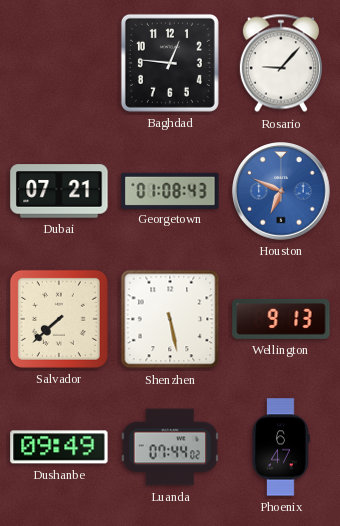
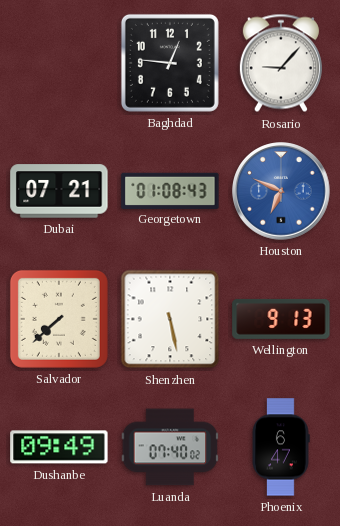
Luanda: 07:44 -> 07:40
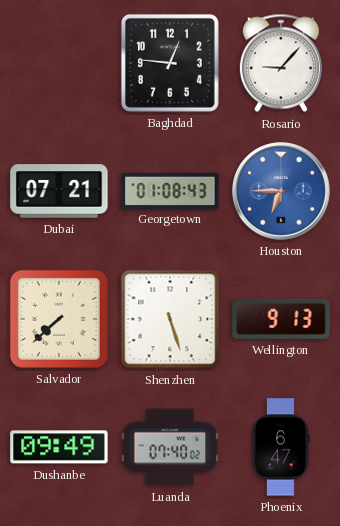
Houston: 6:49 -> 6:45
Shenzhen: 5:28 -> 5:27
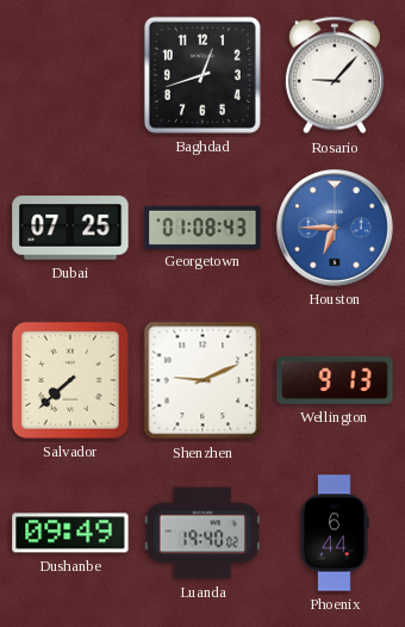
Baghdad: 12:46 -> 12:42
Dubai: 07:21 -> 07:25
Shenzhen: 5:27 -> 9:11
Luanda: 07:40 -> 19:40
Phoenix: 6:47 -> 6:44
